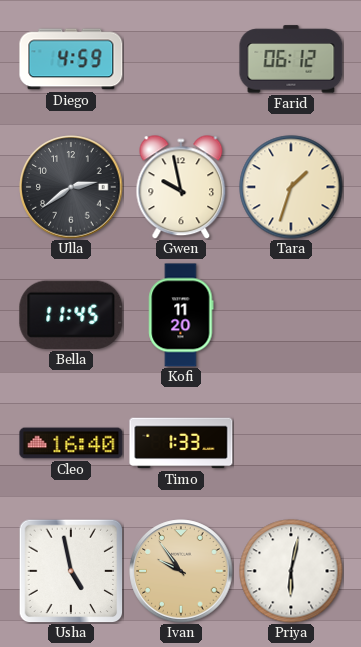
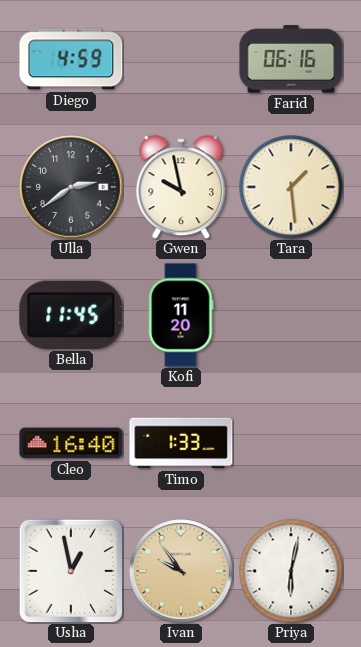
Farid: 06:12 -> 06:16
Tara: 1:33 -> 1:29
Usha: 4:58 -> 12:58
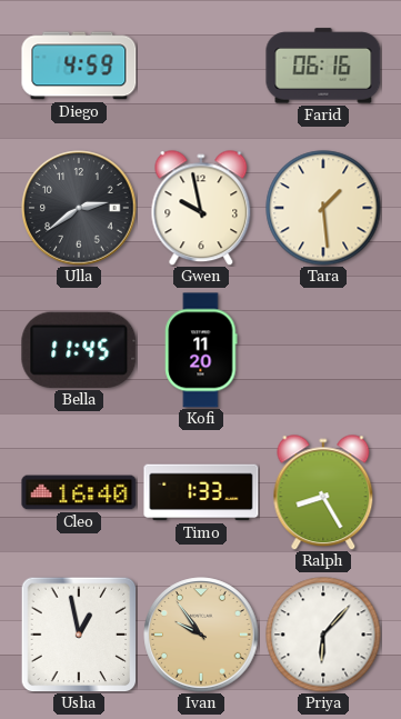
Ralph: none -> 8:25
Priya: 6:02 -> 6:07
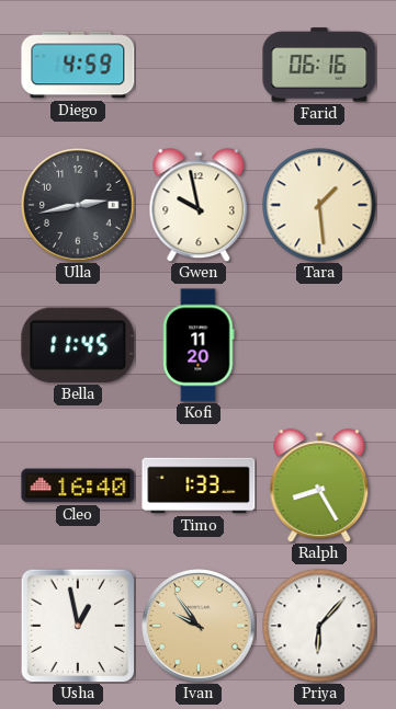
Ulla: 2:39 -> 2:43
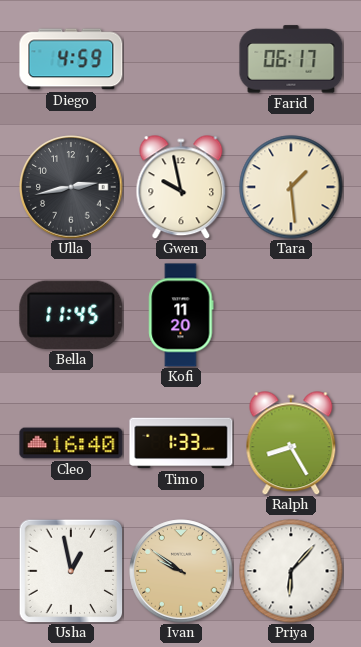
Farid: 06:16 -> 06:17
Ivan: 9:54 -> 9:51
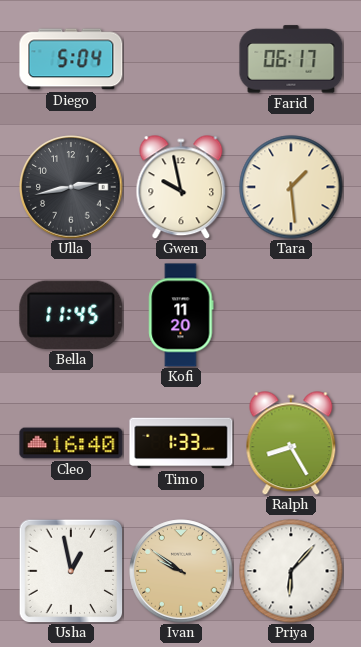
Diego: 4:59 -> 5:04
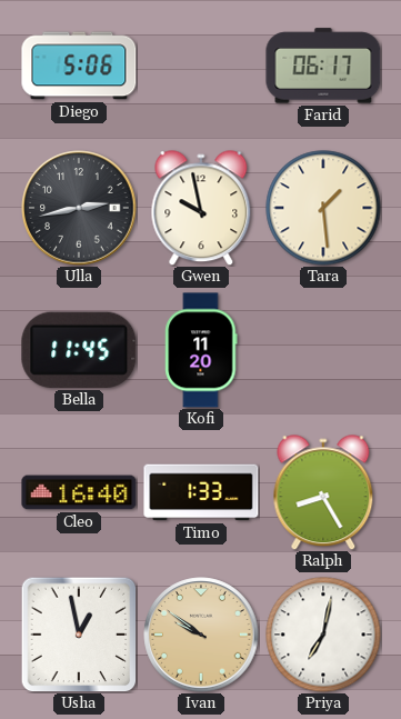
Diego: 5:04 -> 5:06
Priya: 6:07 -> 7:02
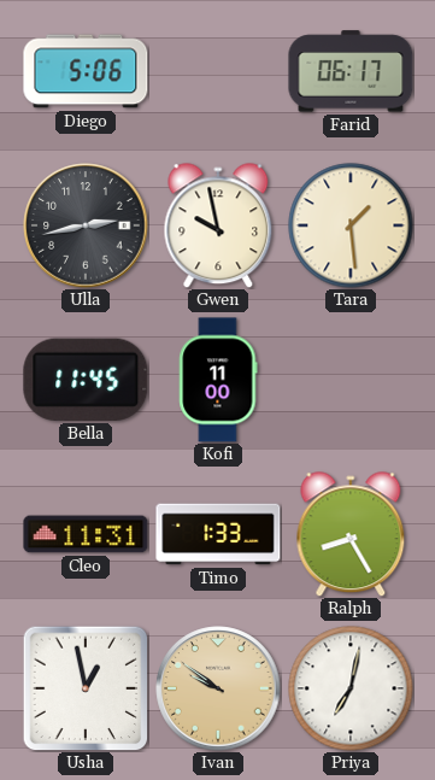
Kofi: 11:20 -> 11:00
Cleo: 16:40 -> 11:31
